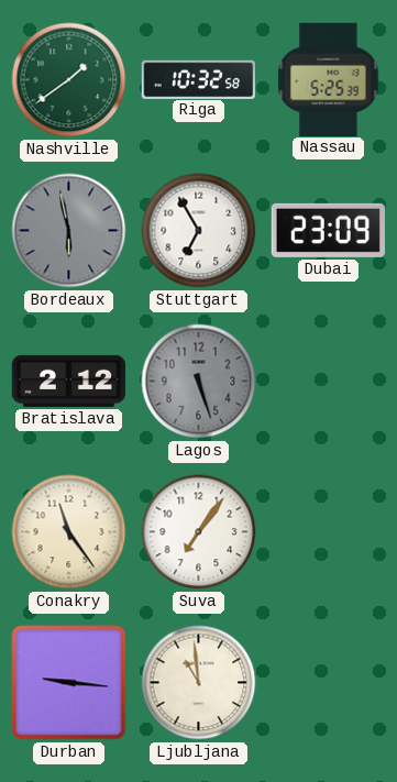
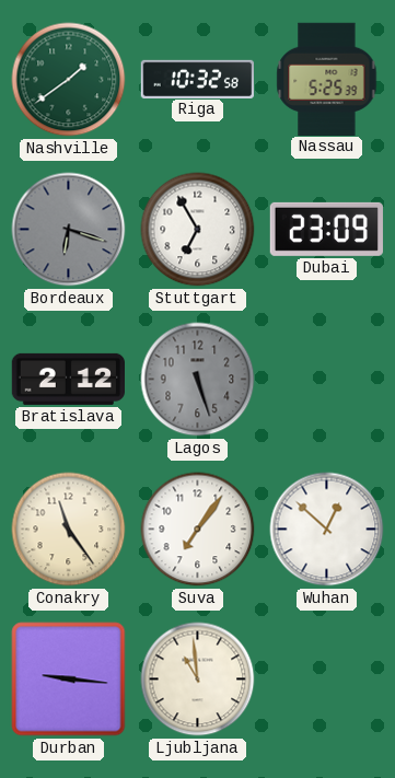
Bordeaux: 5:58 -> 6:18
Wuhan: none -> 12:52
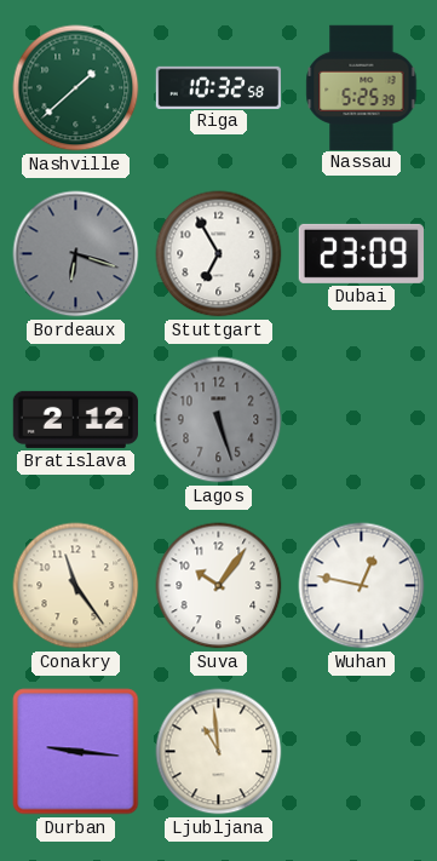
Nashville: 1:39 -> 1:38
Suva: 7:06 -> 10:06
Wuhan: 12:52 -> 12:47
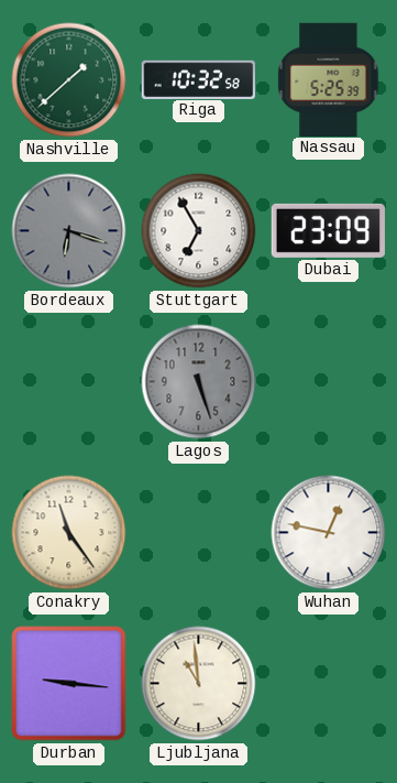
Bratislava: 2:12 -> none
Suva: 10:06 -> none
